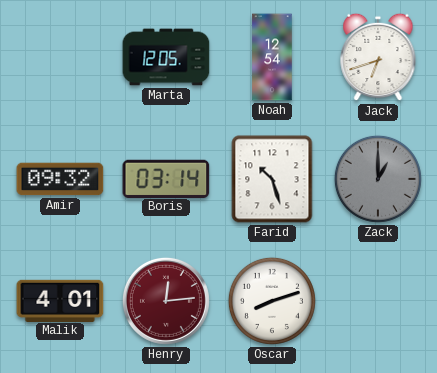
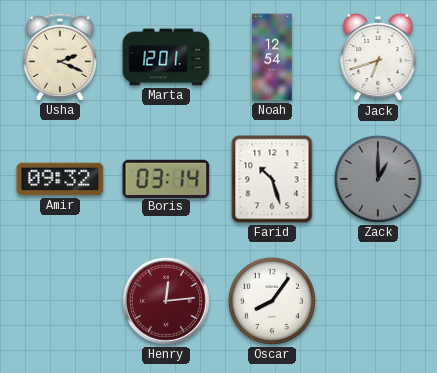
Usha: none -> 2:19
Marta: 12:05 -> 12:01
Malik: 4:01 -> none
Oscar: 8:12 -> 8:06
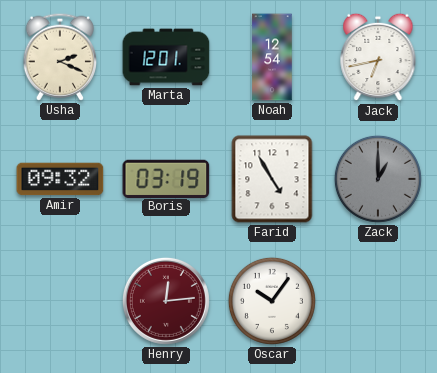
Jack: 6:42 -> 6:43
Boris: 03:14 -> 03:19
Farid: 10:27 -> 4:55
Oscar: 8:06 -> 10:06
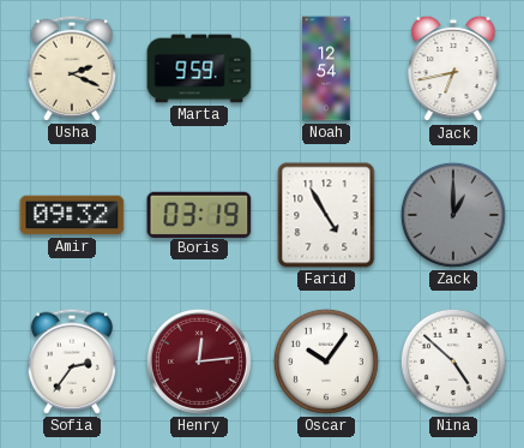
Marta: 12:01 -> 9:59
Sofia: none -> 2:36
Nina: none -> 4:52
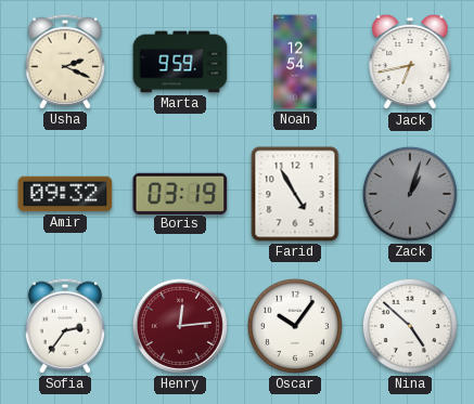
Zack: 1:00 -> 1:03
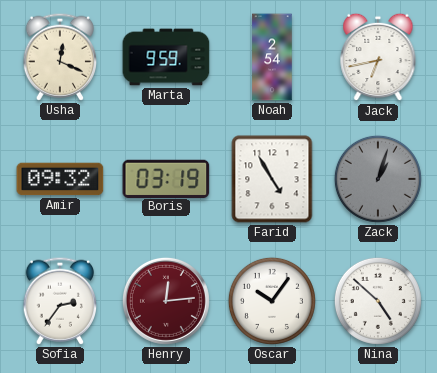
Usha: 2:19 -> 12:19
Noah: 12:54 -> 2:54
